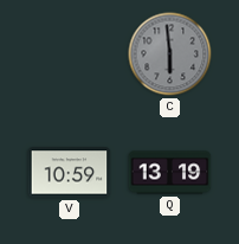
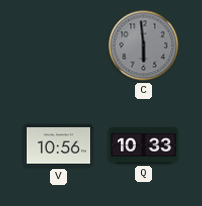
V: 10:59 -> 10:56
Q: 13:19 -> 10:33
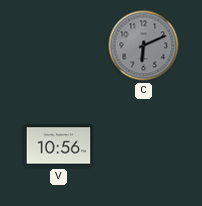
C: 5:59 -> 6:11
Q: 10:33 -> none
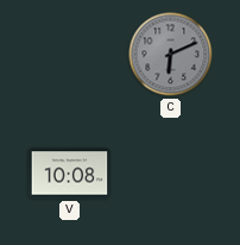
V: 10:56 -> 10:08
